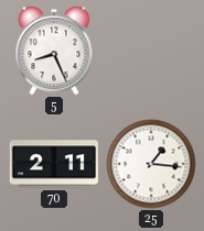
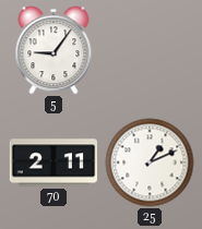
5: 8:26 -> 9:06
25: 1:16 -> 1:11
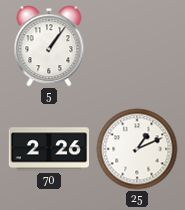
5: 9:06 -> 1:06
70: 2:11 -> 2:26
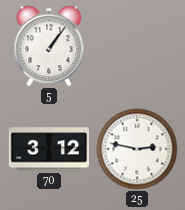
70: 2:26 -> 3:12
25: 1:11 -> 2:47
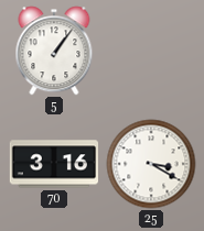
70: 3:12 -> 3:16
25: 2:47 -> 3:20
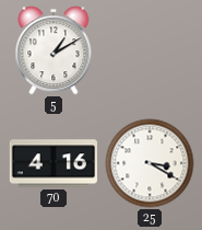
5: 1:06 -> 1:10
70: 3:16 -> 4:16
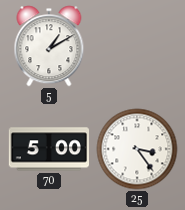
70: 4:16 -> 5:00
25: 3:20 -> 3:24
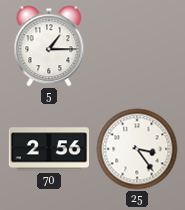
5: 1:10 -> 1:15
70: 5:00 -> 2:56
